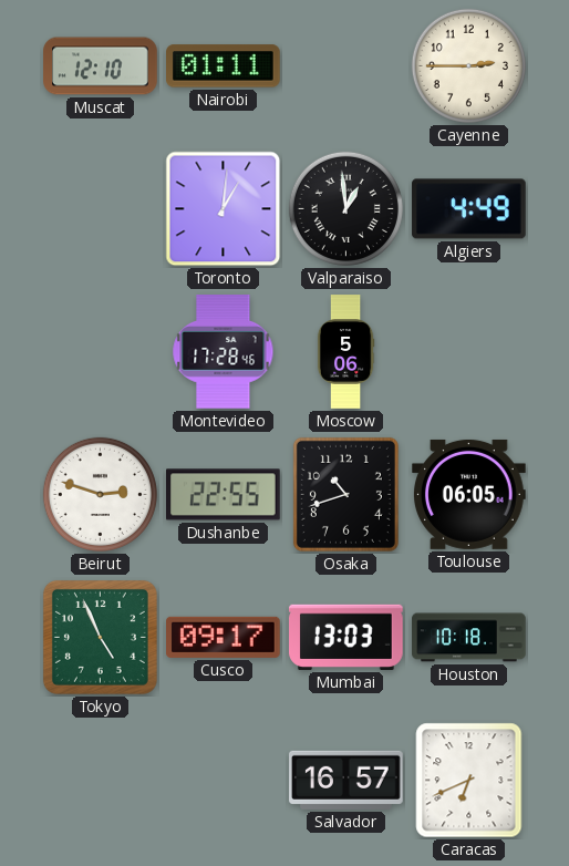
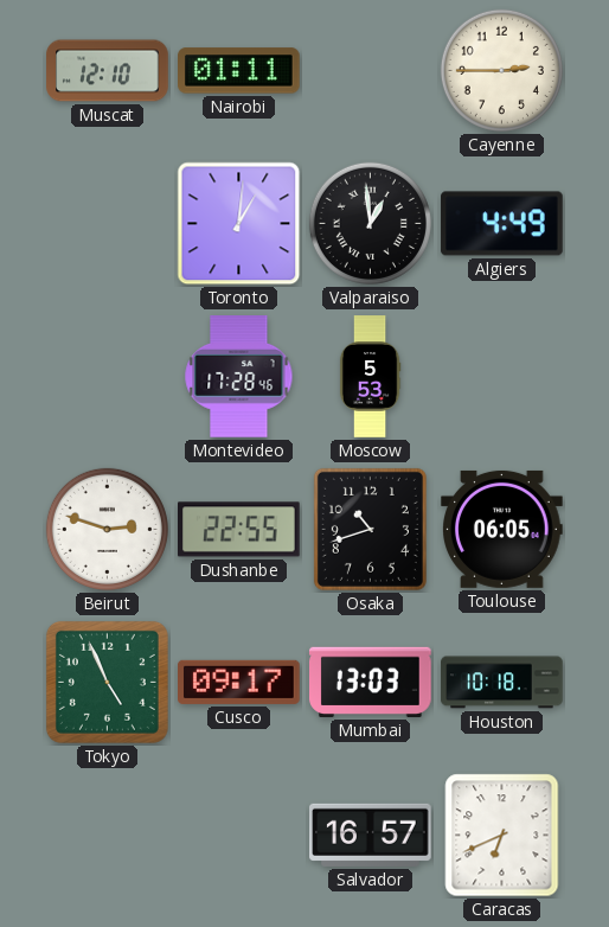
Moscow: 5:06 -> 5:53
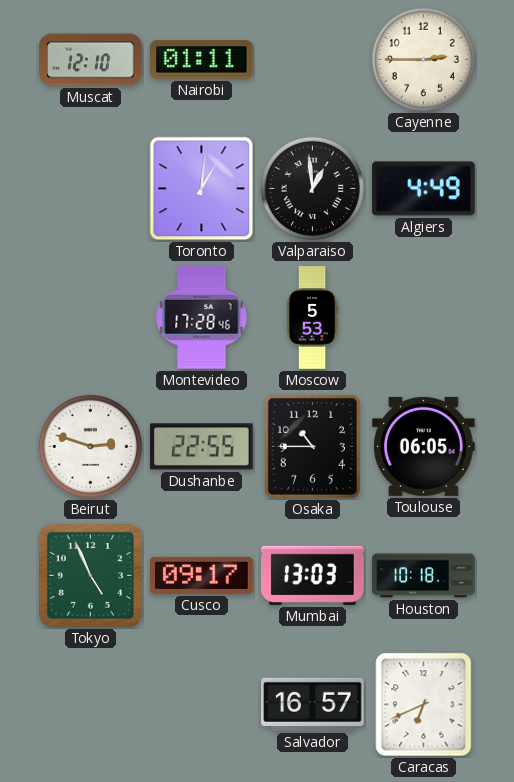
Osaka: 10:42 -> 10:45
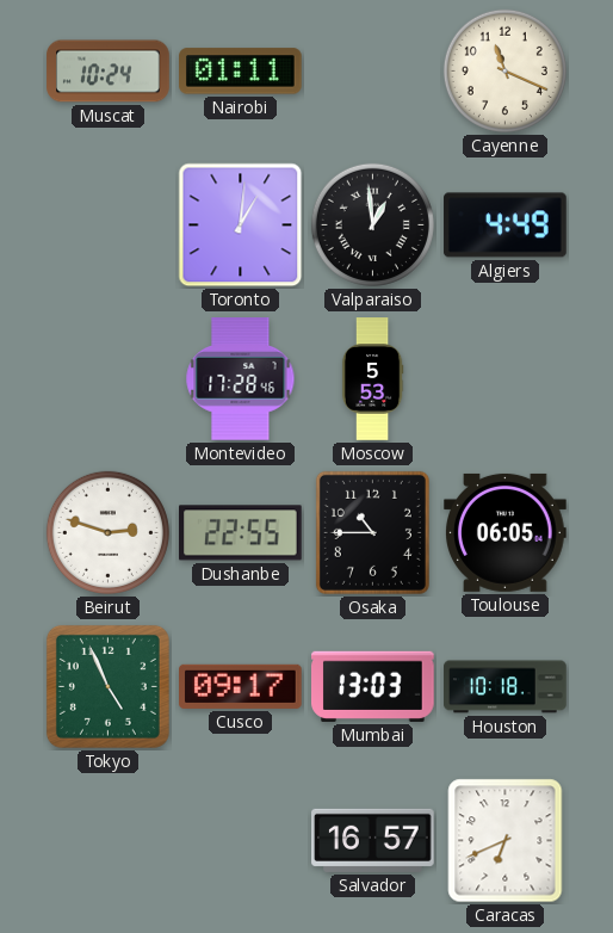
Muscat: 12:10 -> 10:24
Cayenne: 2:45 -> 11:19
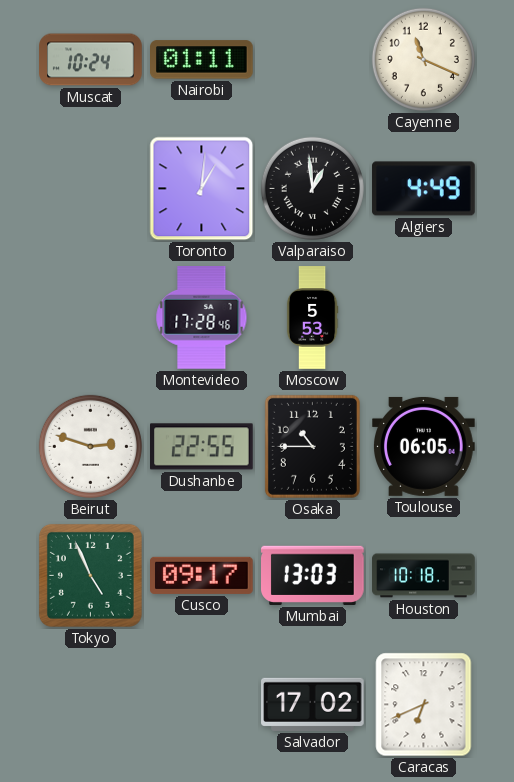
Salvador: 16:57 -> 17:02
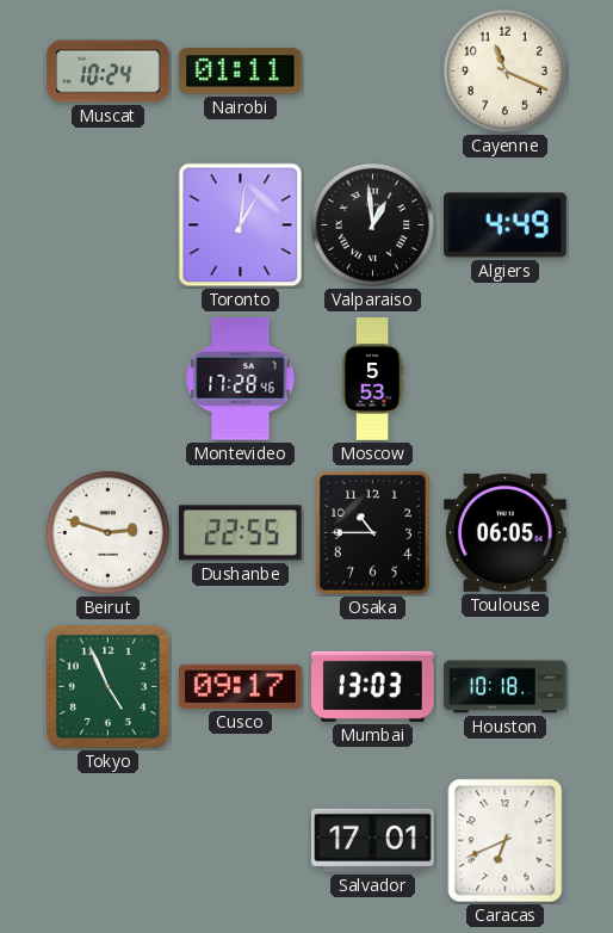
Salvador: 17:02 -> 17:01
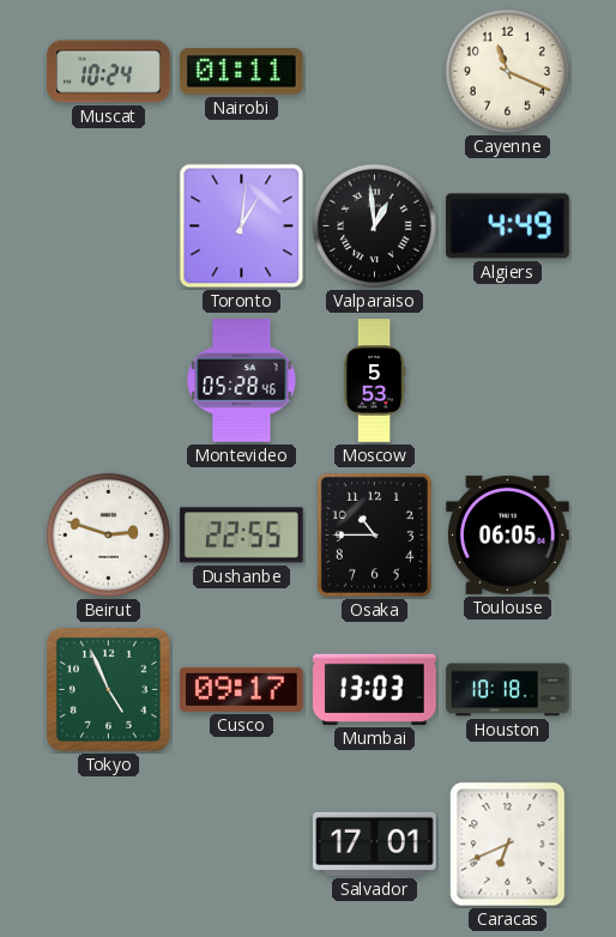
Montevideo: 17:28 -> 05:28
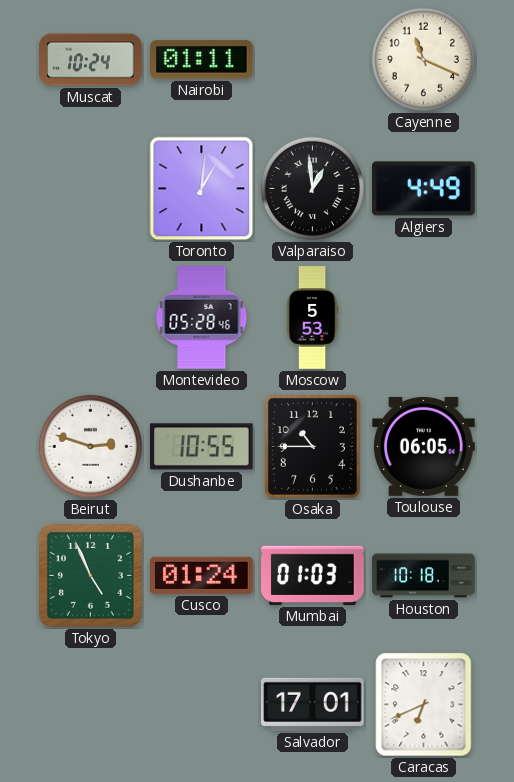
Dushanbe: 22:55 -> 10:55
Cusco: 09:17 -> 01:24
Mumbai: 13:03 -> 01:03
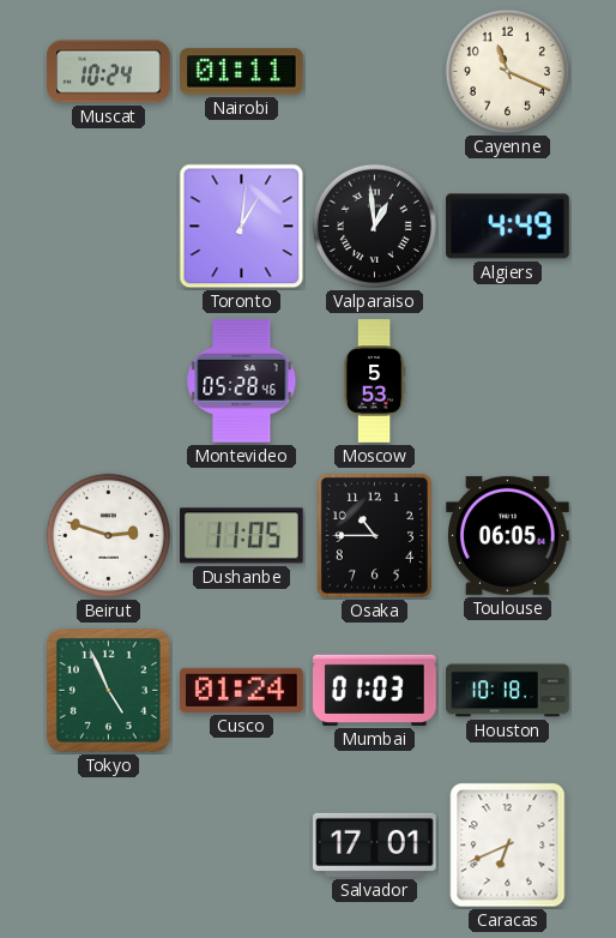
Dushanbe: 10:55 -> 11:05
